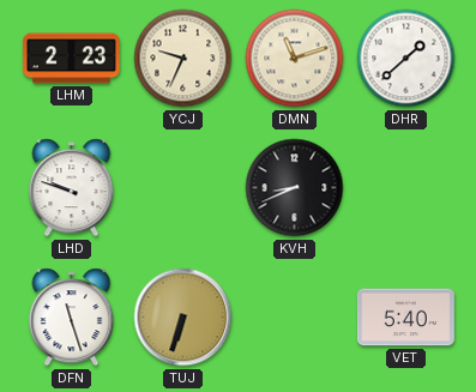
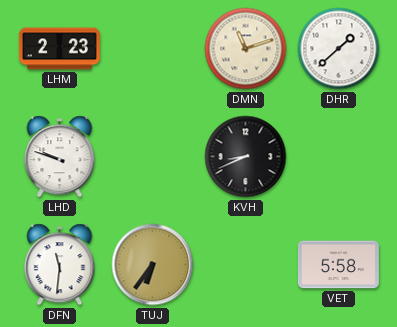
YCJ: 9:34 -> none
DFN: 11:27 -> 11:31
TUJ: 6:33 -> 6:36
VET: 5:40 -> 5:58
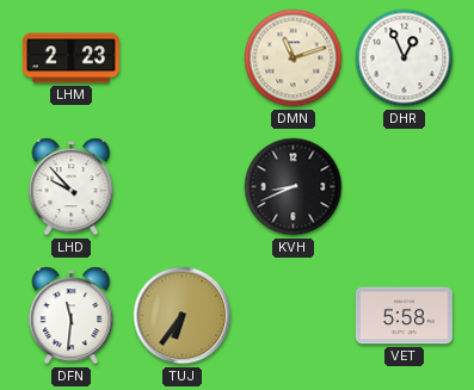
DHR: 1:38 -> 12:56
LHD: 9:48 -> 9:53
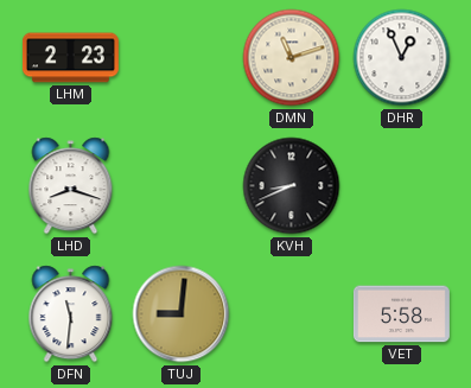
LHD: 9:53 -> 8:18
TUJ: 6:36 -> 9:01
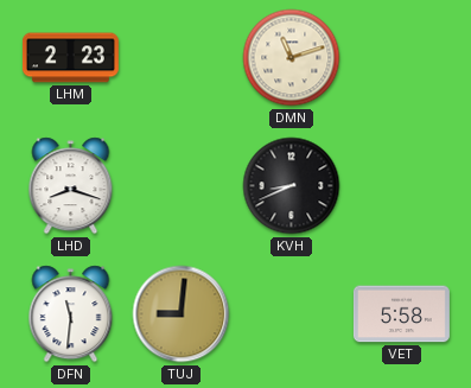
DHR: 12:56 -> none
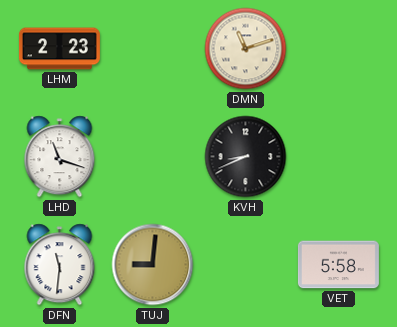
LHD: 8:18 -> 11:18
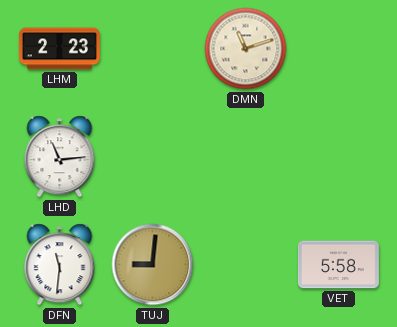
LHD: 11:18 -> 11:14
KVH: 8:41 -> none
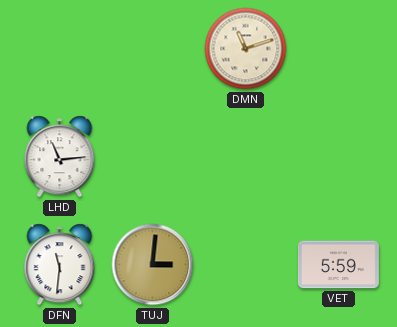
LHM: 2:23 -> none
TUJ: 9:01 -> 3:01
VET: 5:58 -> 5:59
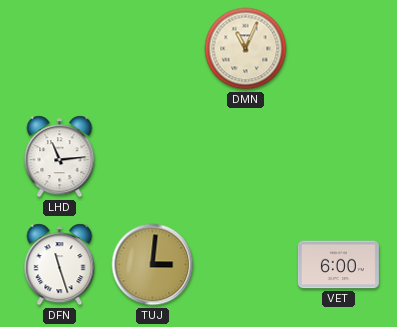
DMN: 11:12 -> 11:04
DFN: 11:31 -> 11:27
VET: 5:59 -> 6:00
